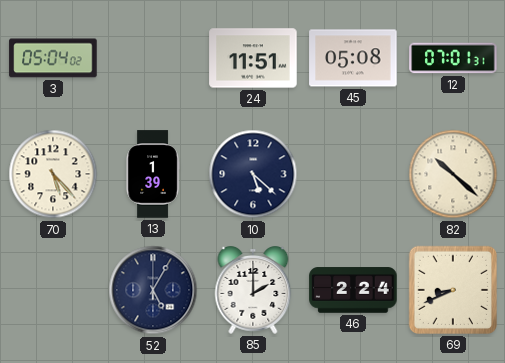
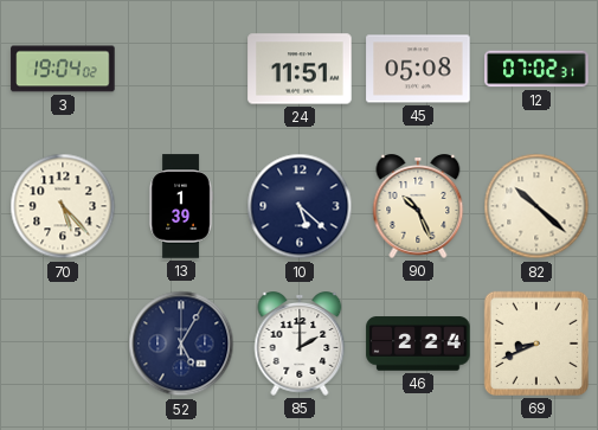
3: 05:04 -> 19:04
12: 07:01 -> 07:02
90: none -> 10:26
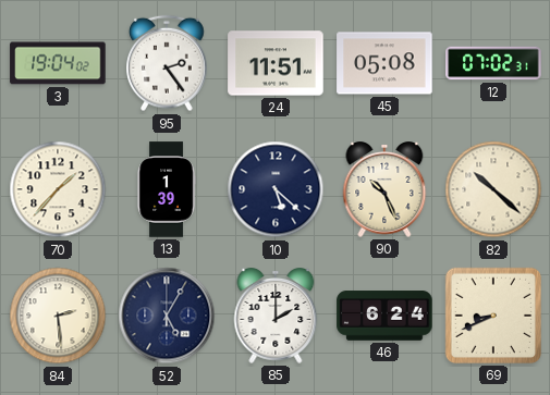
95: none -> 2:24
70: 5:23 -> 1:37
84: none -> 2:29
46: 2:24 -> 6:24
